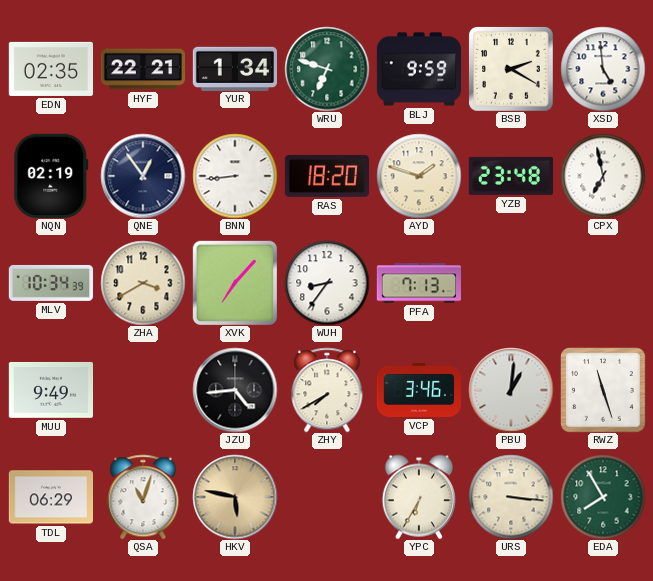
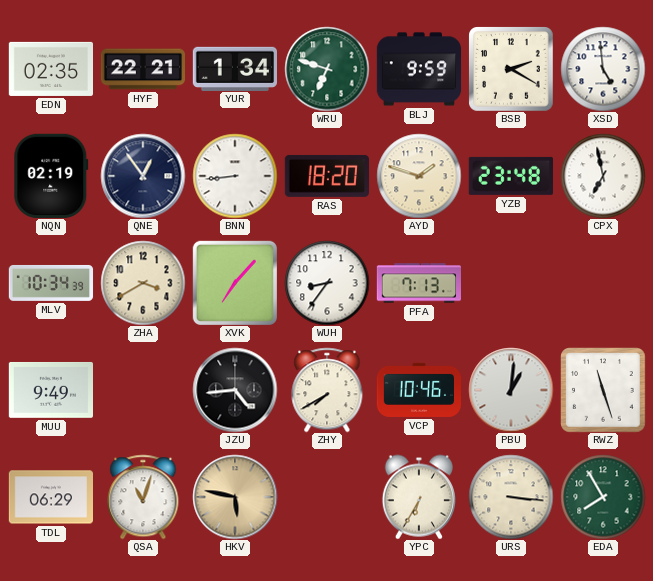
VCP: 3:46 -> 10:46
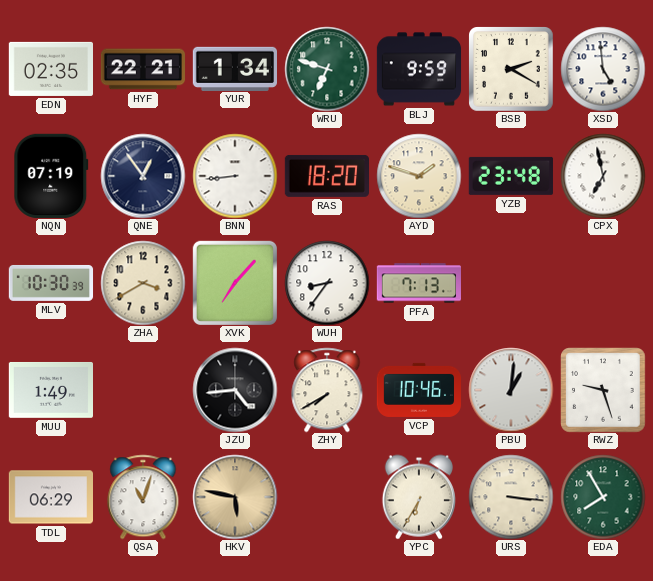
NQN: 02:19 -> 07:19
MLV: 10:34 -> 10:30
MUU: 9:49 -> 1:49
RWZ: 11:27 -> 9:27
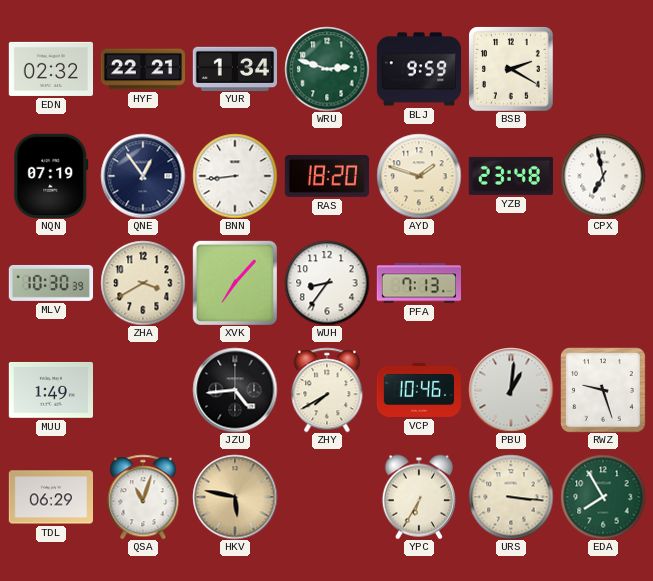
EDN: 02:35 -> 02:32
WRU: 6:48 -> 2:48
XSD: 4:59 -> none
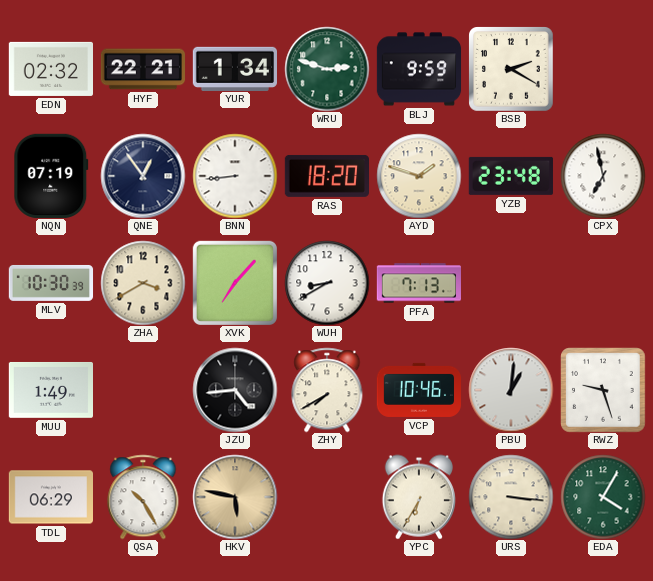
WUH: 8:36 -> 8:40
QSA: 11:03 -> 10:25
EDA: 7:55 -> 4:05
